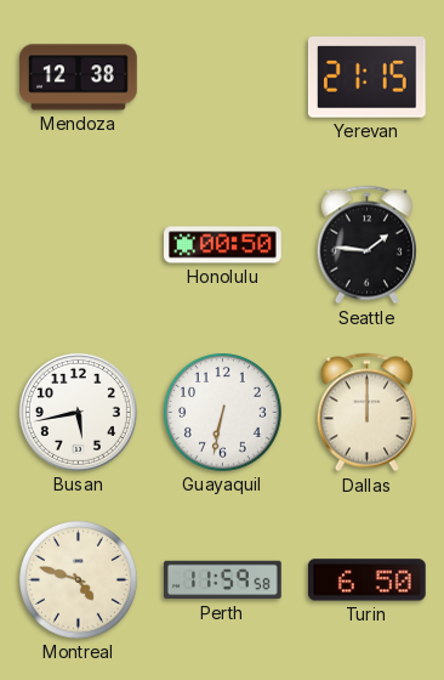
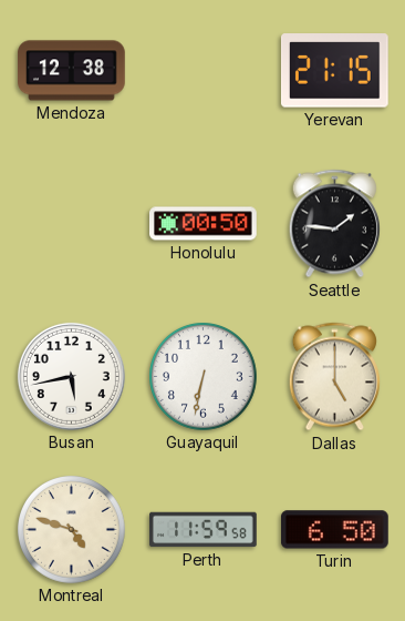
Dallas: 12:00 -> 5:00
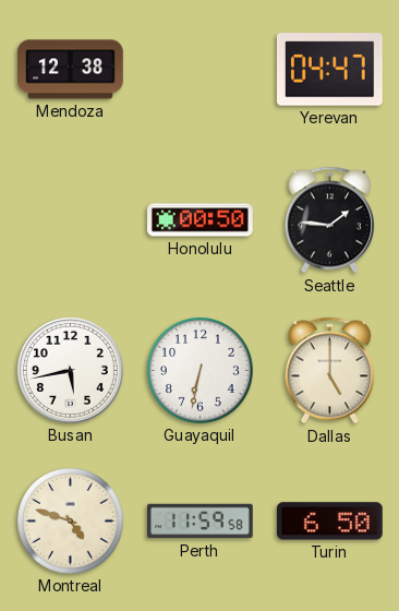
Yerevan: 21:15 -> 04:47
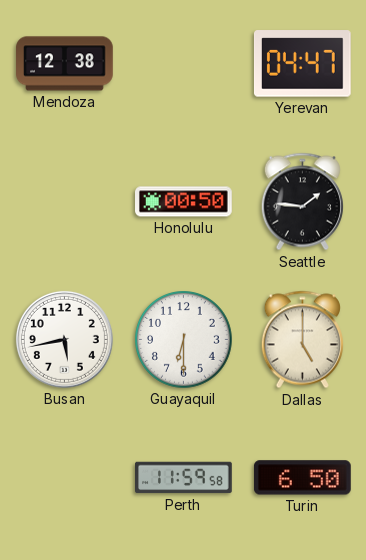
Guayaquil: 6:32 -> 6:30
Montreal: 4:48 -> none
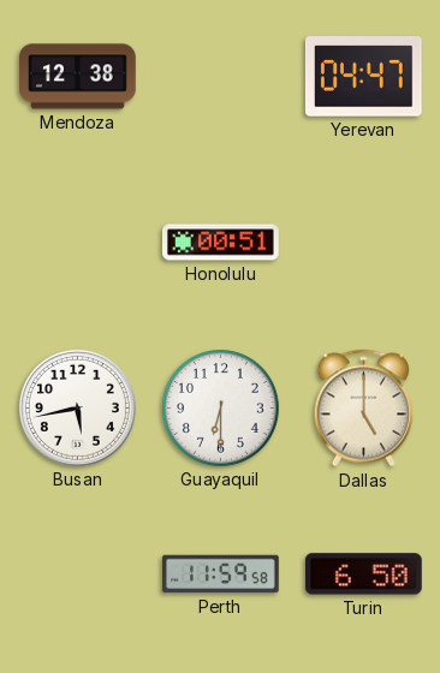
Honolulu: 00:50 -> 00:51
Seattle: 1:46 -> none
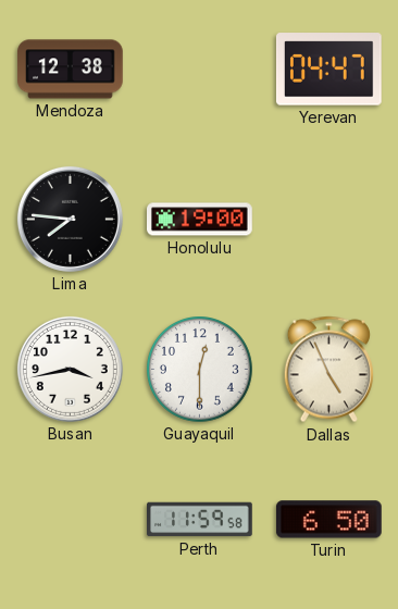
Lima: none -> 7:46
Honolulu: 00:51 -> 19:00
Busan: 5:43 -> 3:43
Guayaquil: 6:30 -> 12:30
Dallas: 5:00 -> 4:56
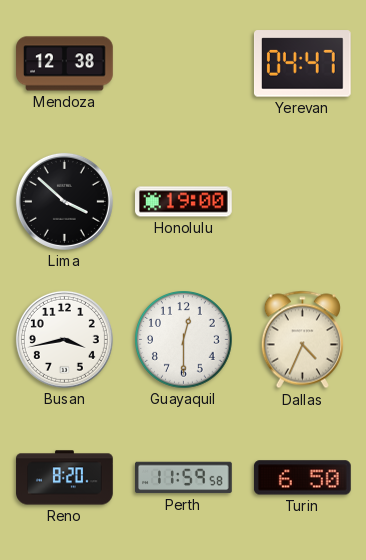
Lima: 7:46 -> 3:52
Dallas: 4:56 -> 4:34
Reno: none -> 8:20
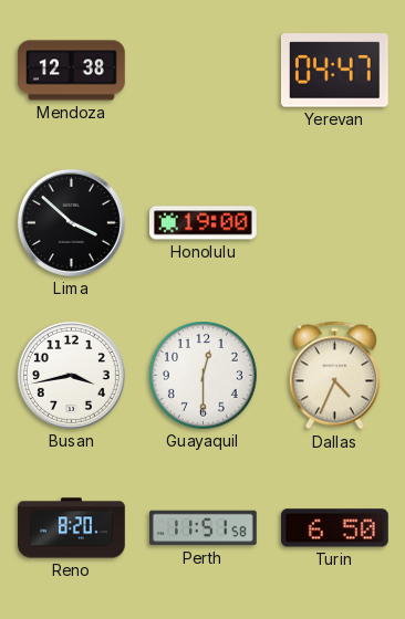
Perth: 11:59 -> 11:51
